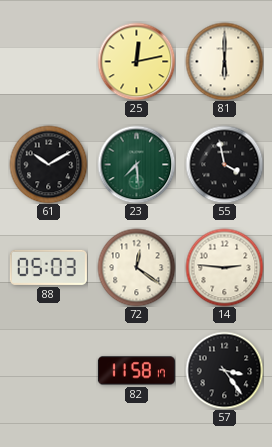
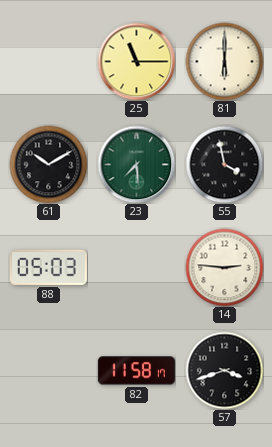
25: 12:13 -> 11:15
72: 12:21 -> none
57: 3:24 -> 3:42
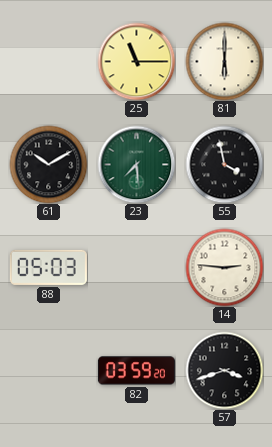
82: 11:58 -> 03:59
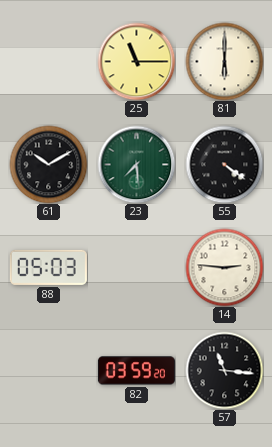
55: 3:58 -> 4:21
57: 3:42 -> 11:16
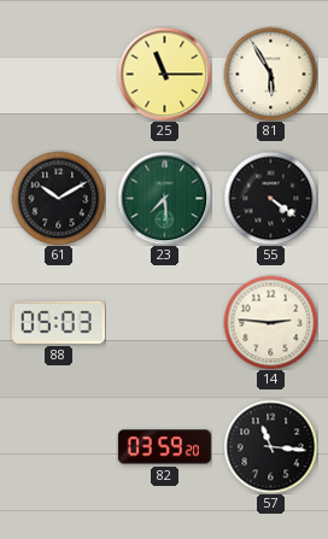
81: 6:00 -> 5:55
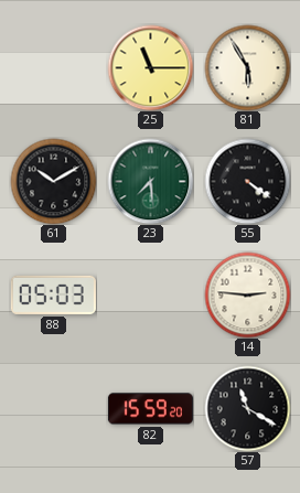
82: 03:59 -> 15:59
57: 11:16 -> 11:20
